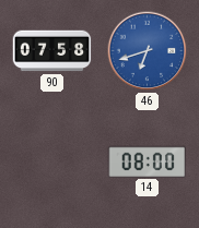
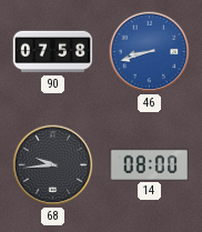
46: 6:42 -> 8:42
68: none -> 9:44
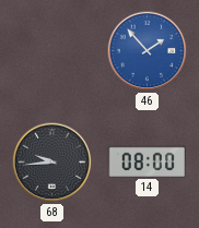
90: 07:58 -> none
46: 8:42 -> 1:53
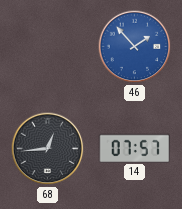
68: 9:44 -> 12:44
14: 08:00 -> 07:57
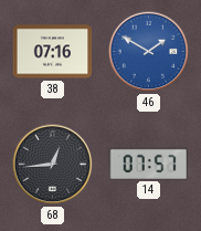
38: none -> 07:16
46: 1:53 -> 1:50
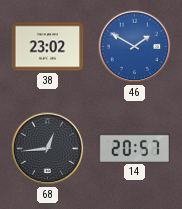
38: 07:16 -> 23:02
14: 07:57 -> 20:57
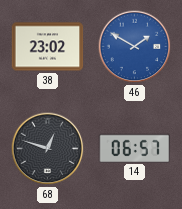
68: 12:44 -> 12:48
14: 20:57 -> 06:57
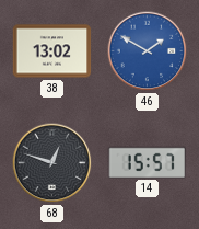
38: 23:02 -> 13:02
14: 06:57 -> 15:57
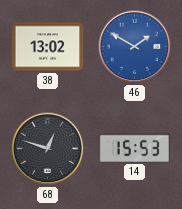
14: 15:57 -> 15:53
